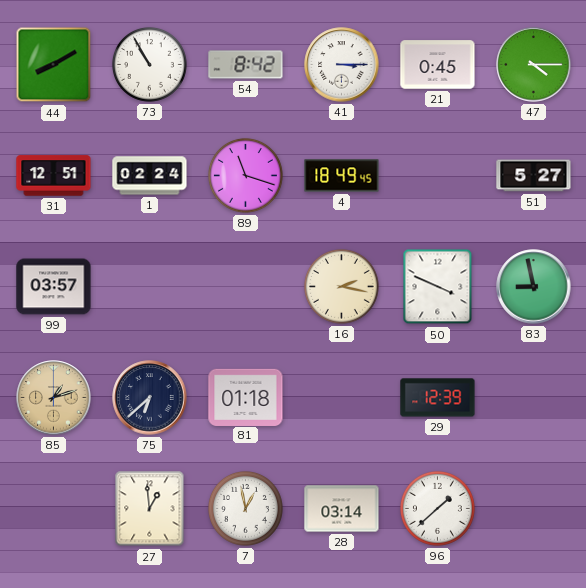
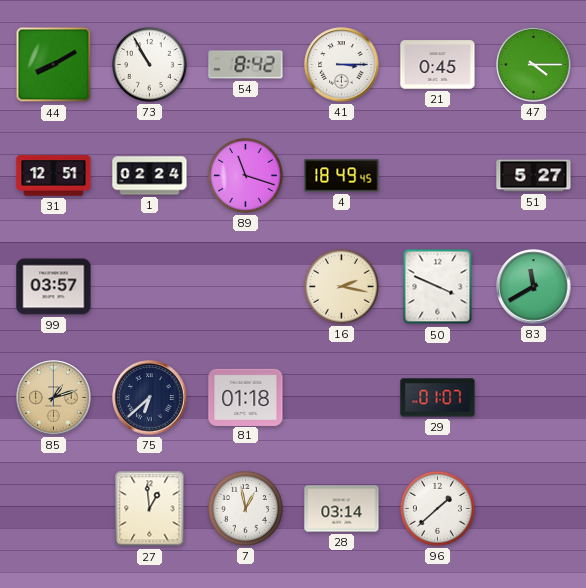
83: 8:58 -> 11:40
29: 12:39 -> 01:07
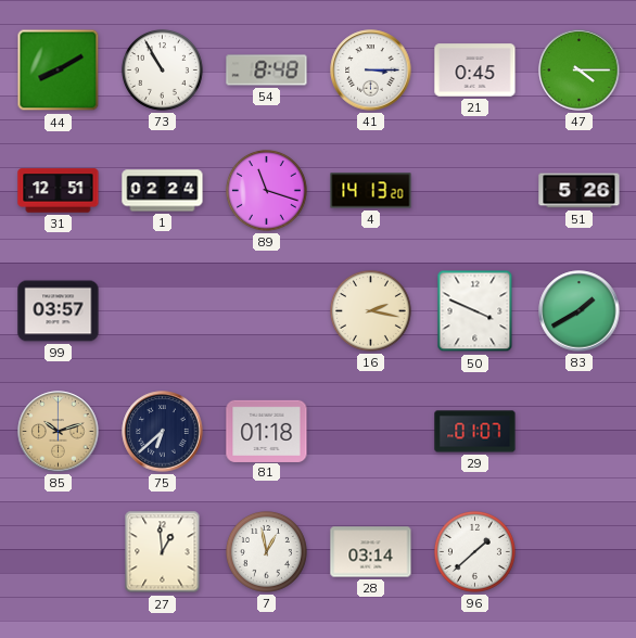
54: 8:42 -> 8:48
4: 18:49 -> 14:13
51: 5:27 -> 5:26
83: 11:40 -> 1:40
85: 1:12 -> 10:12
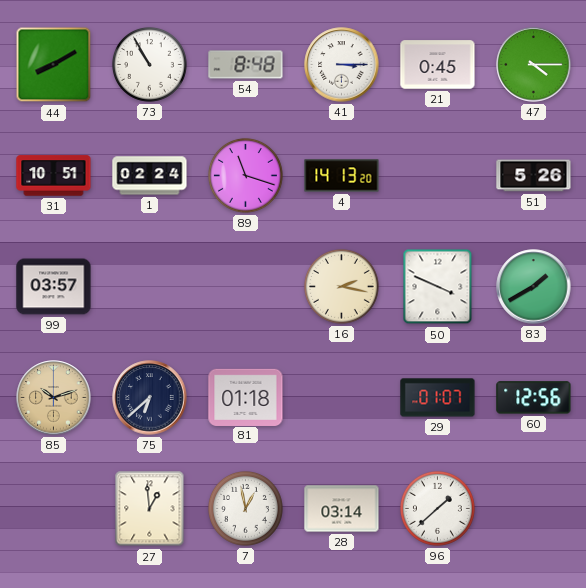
31: 12:51 -> 10:51
60: none -> 12:56
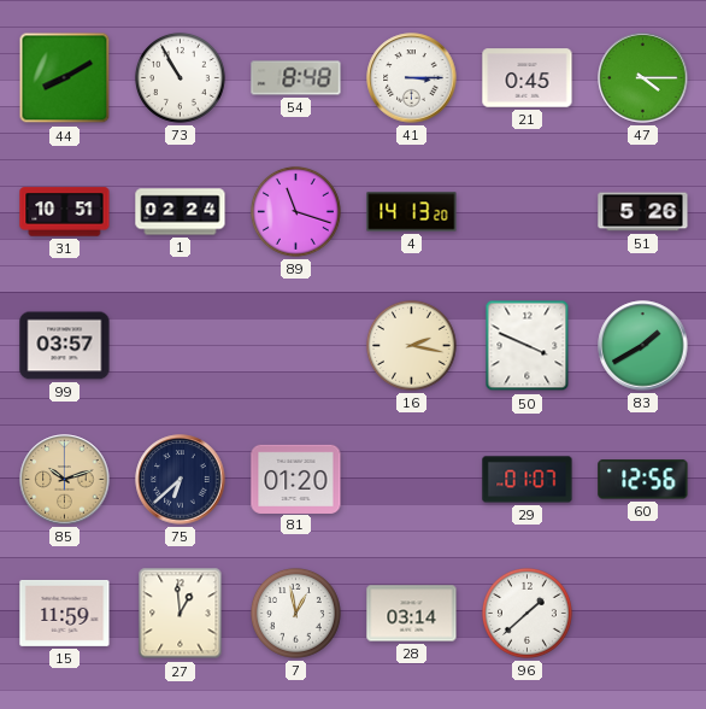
81: 01:18 -> 01:20
15: none -> 11:59
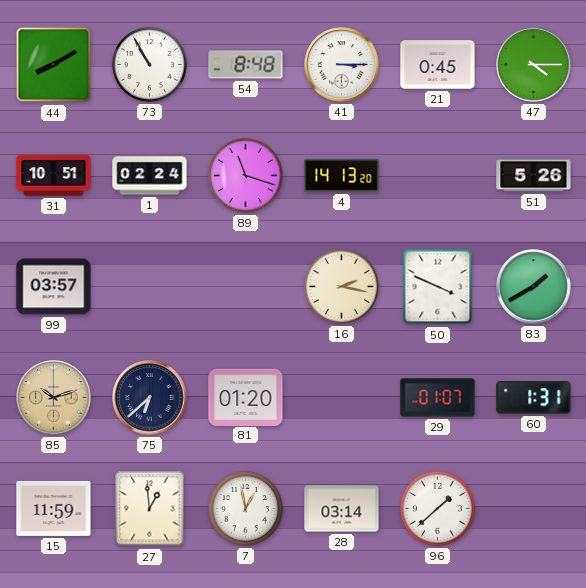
60: 12:56 -> 1:31
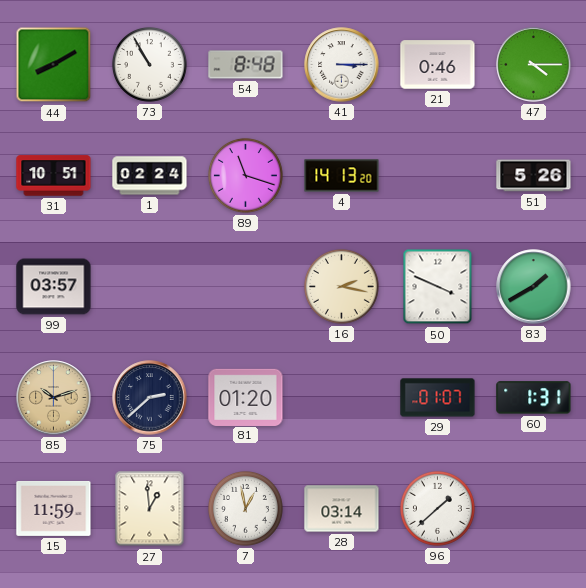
21: 0:45 -> 0:46
75: 6:38 -> 2:38
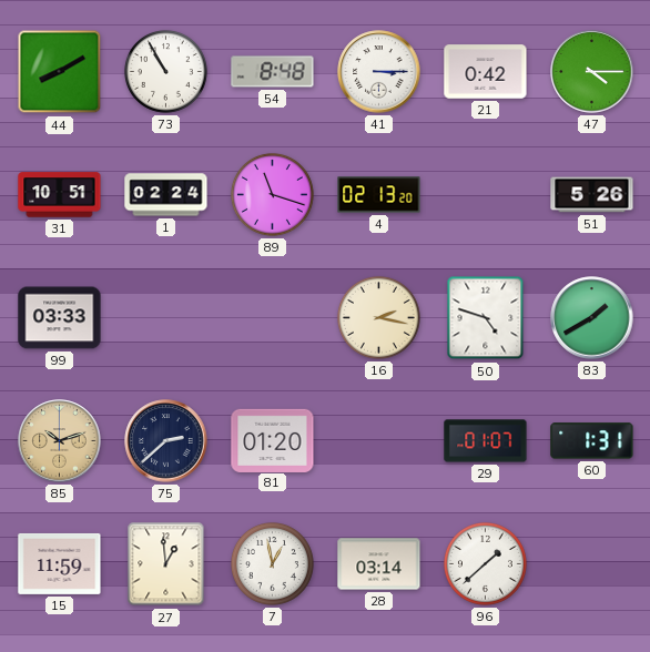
21: 0:46 -> 0:42
4: 14:13 -> 02:13
99: 03:57 -> 03:33
50: 3:49 -> 4:48
